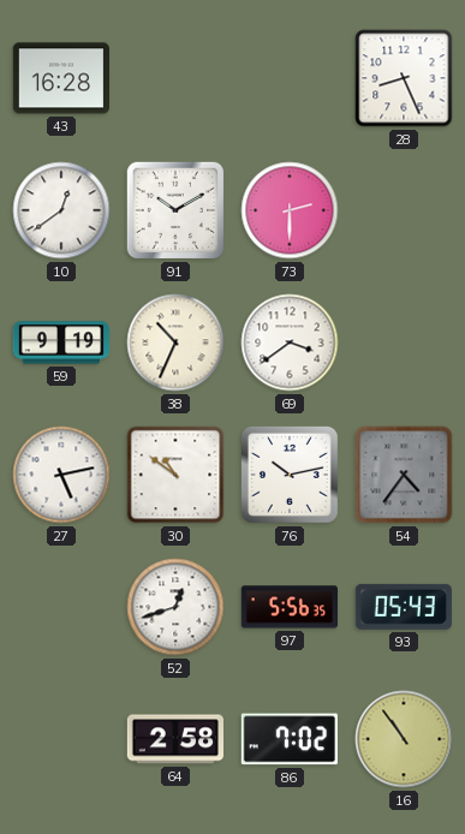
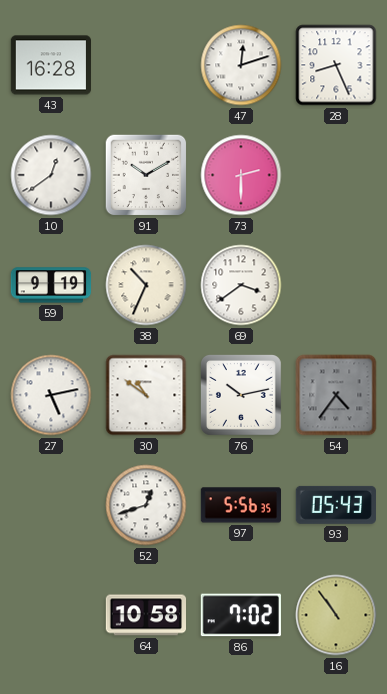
47: none -> 12:12
64: 2:58 -> 10:58
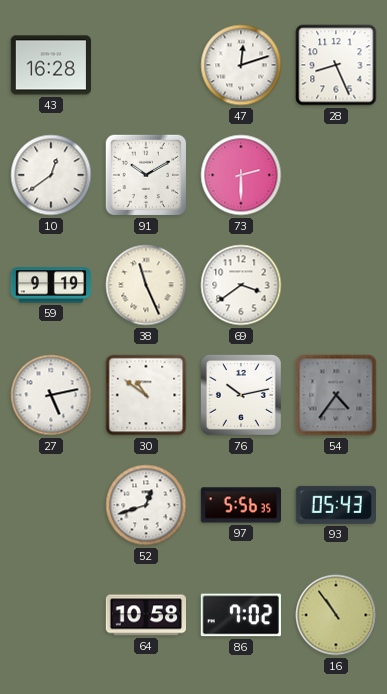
38: 10:34 -> 11:26
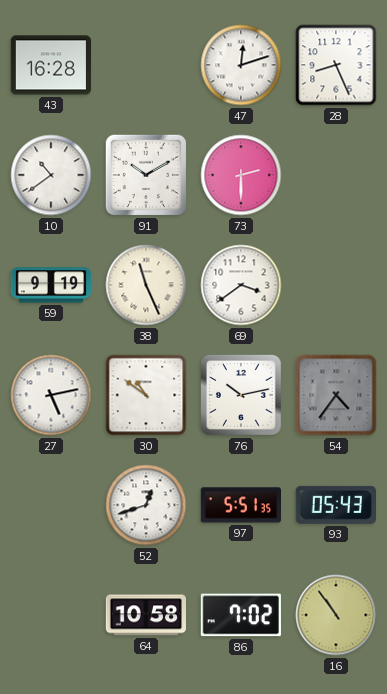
10: 12:39 -> 10:39
97: 5:56 -> 5:51
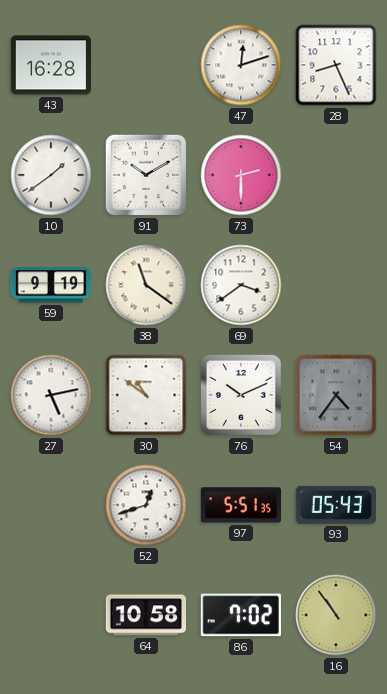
10: 10:39 -> 1:39
38: 11:26 -> 11:21
76: 10:13 -> 10:11
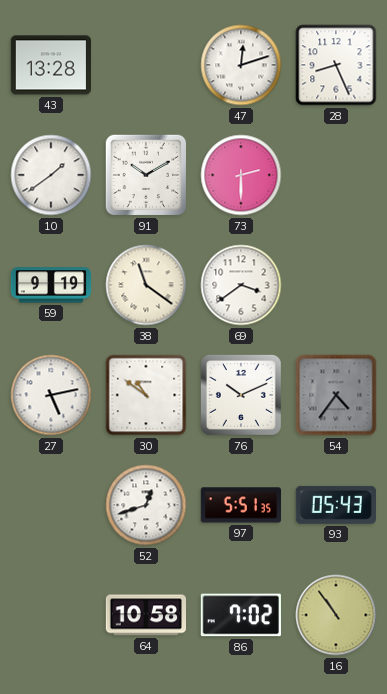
43: 16:28 -> 13:28
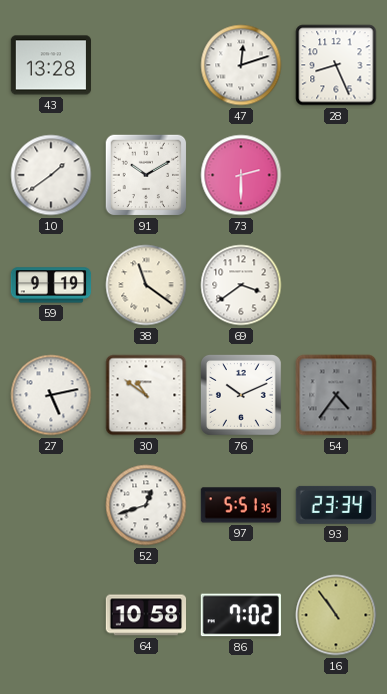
93: 05:43 -> 23:34
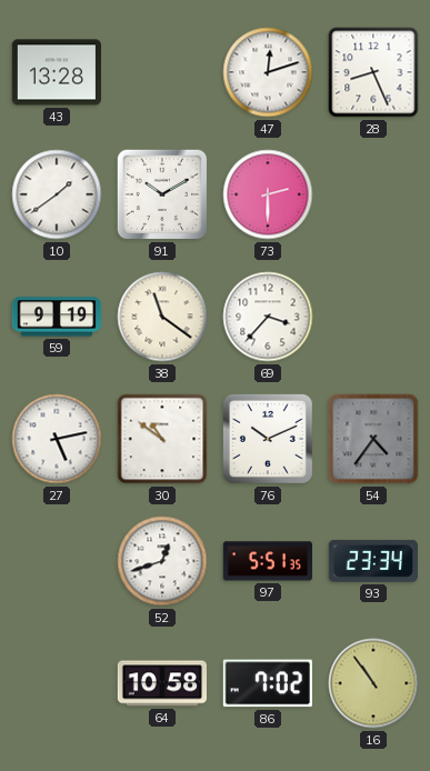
69: 3:39 -> 3:37
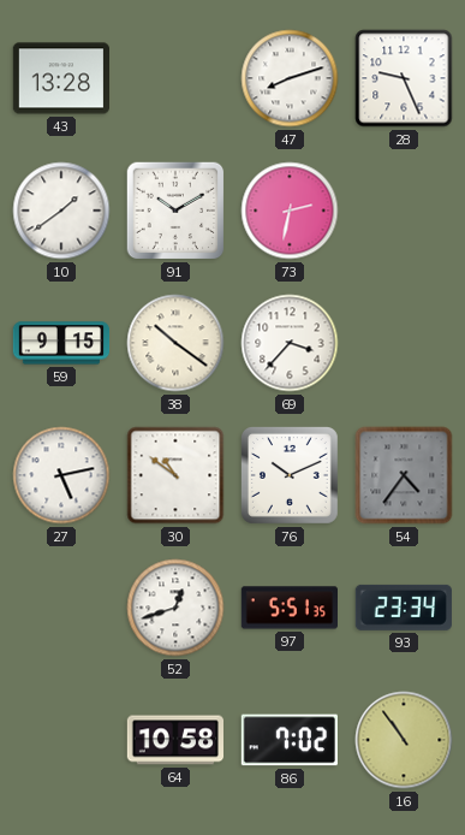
47: 12:12 -> 8:12
28: 8:26 -> 9:26
73: 2:30 -> 2:32
59: 9:19 -> 9:15
38: 11:21 -> 10:21
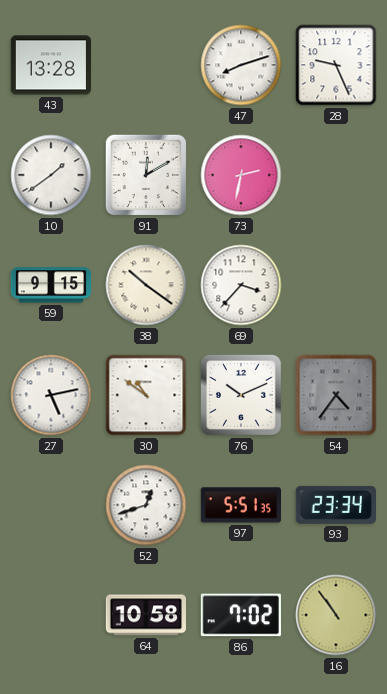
91: 10:10 -> 12:10
